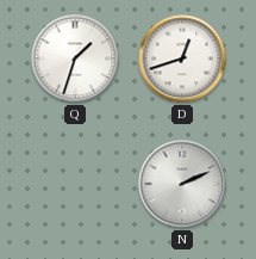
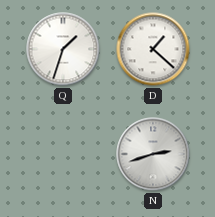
D: 12:42 -> 1:22
N: 2:11 -> 2:42
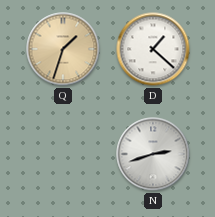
Q dial: white -> champagne
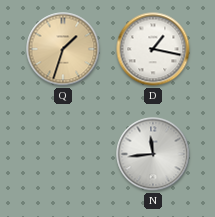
D: 1:22 -> 1:17
N: 2:42 -> 11:44
